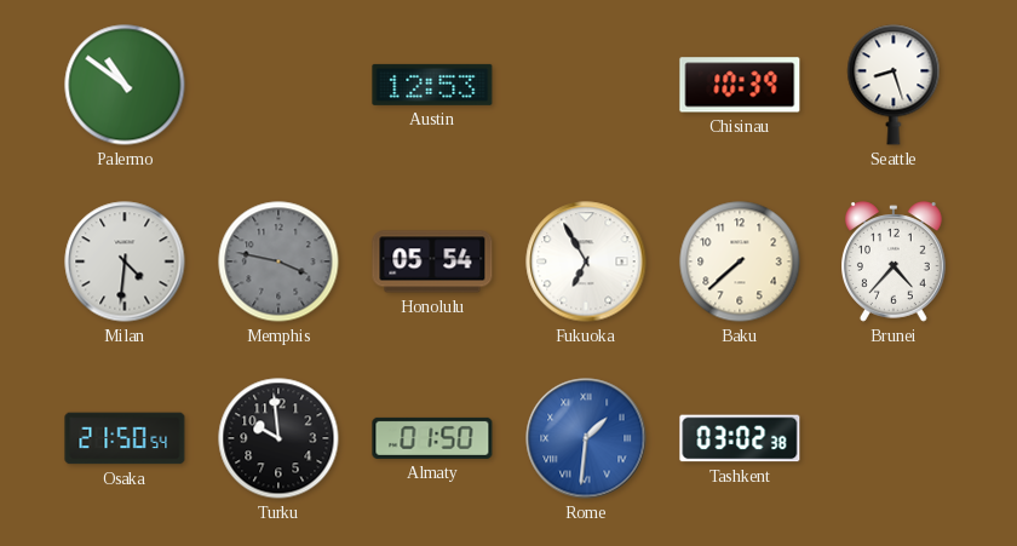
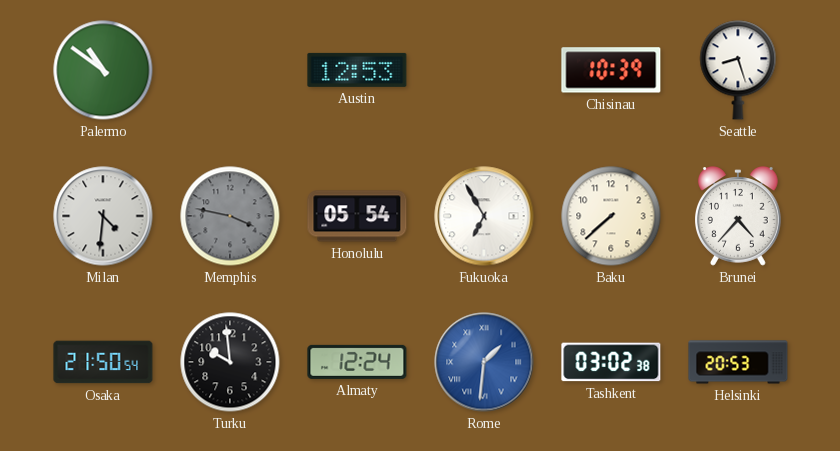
Almaty: 01:50 -> 12:24
Helsinki: none -> 20:53
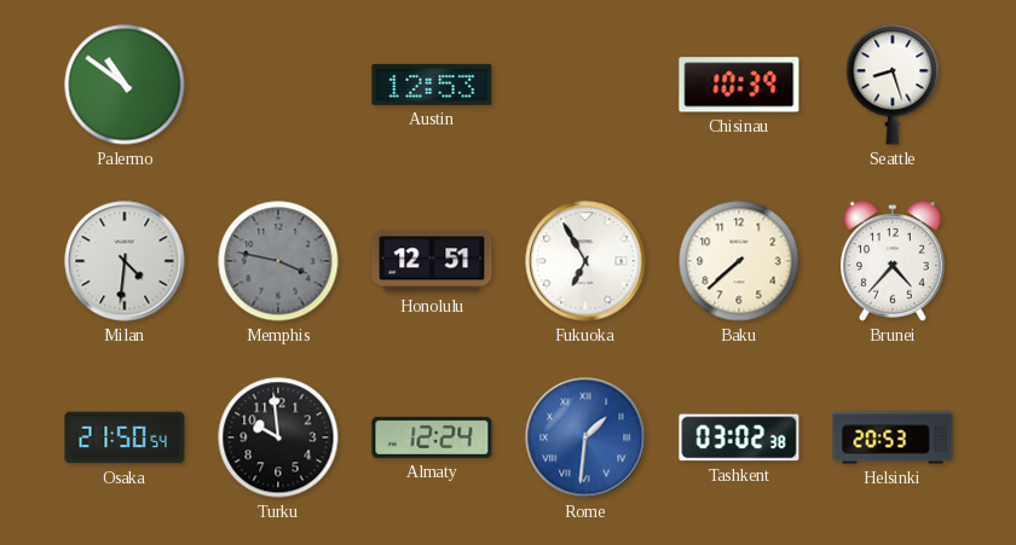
Honolulu: 05:54 -> 12:51
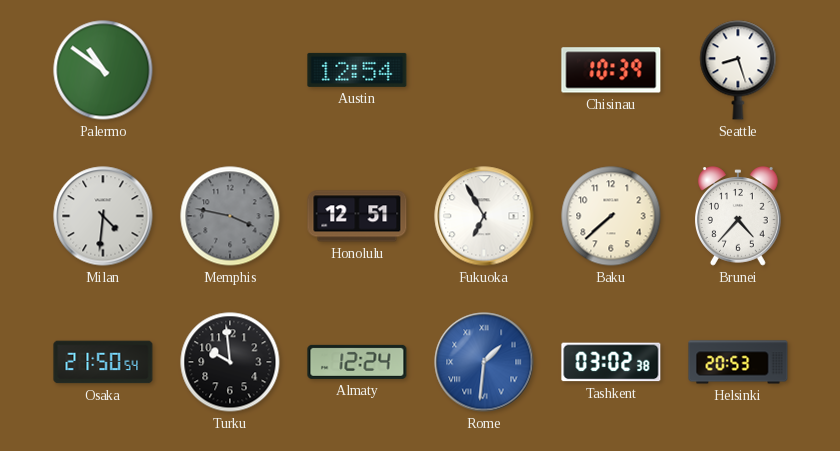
Austin: 12:53 -> 12:54
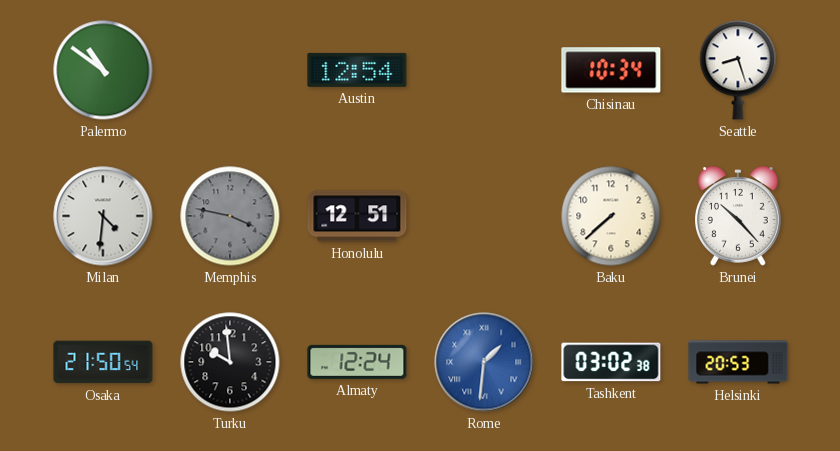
Chisinau: 10:39 -> 10:34
Fukuoka: 6:55 -> none
Brunei: 4:37 -> 10:23
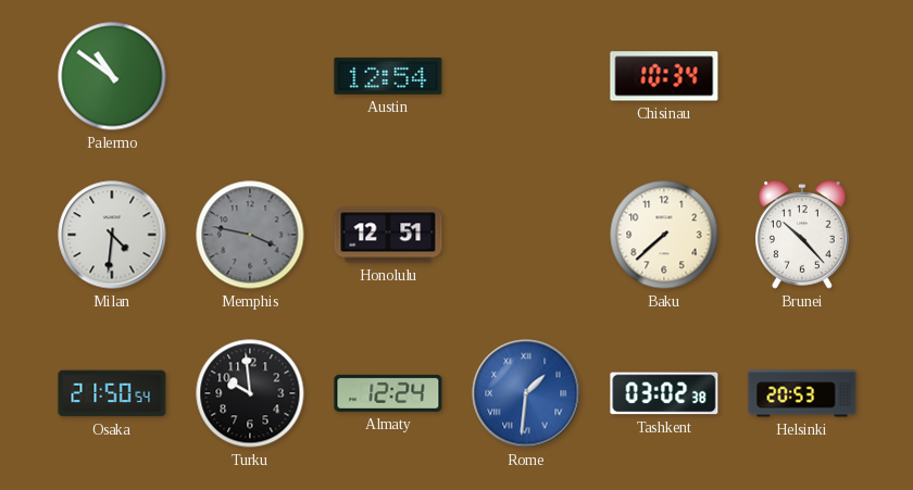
Seattle: 8:27 -> none
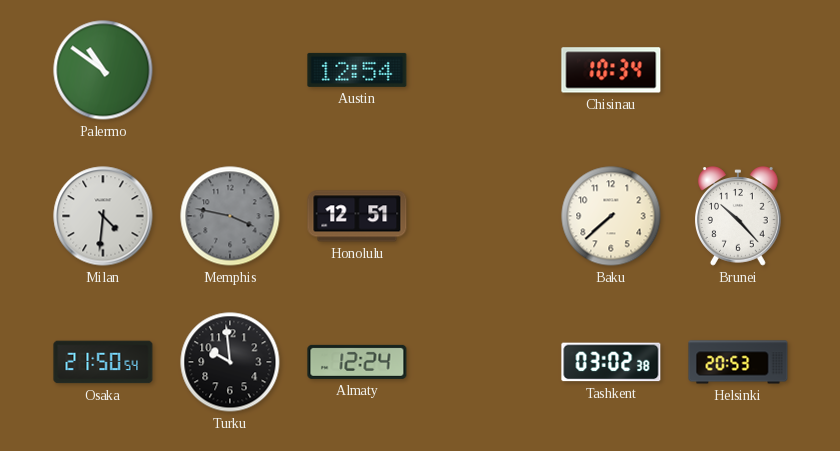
Rome: 1:31 -> none
